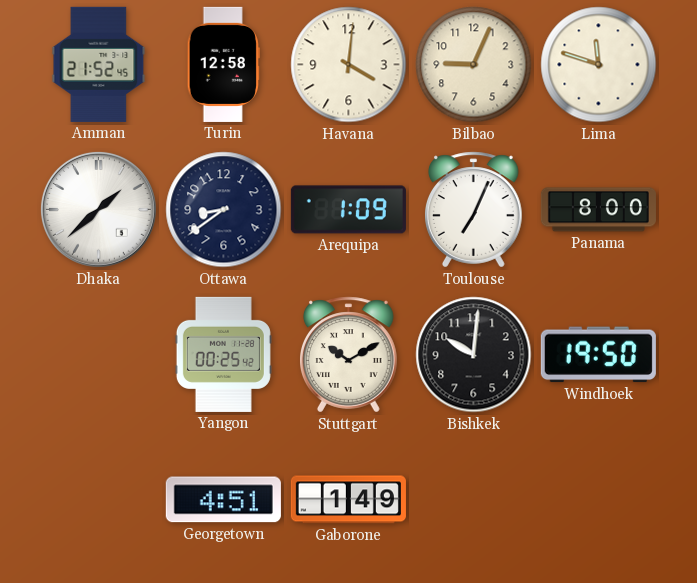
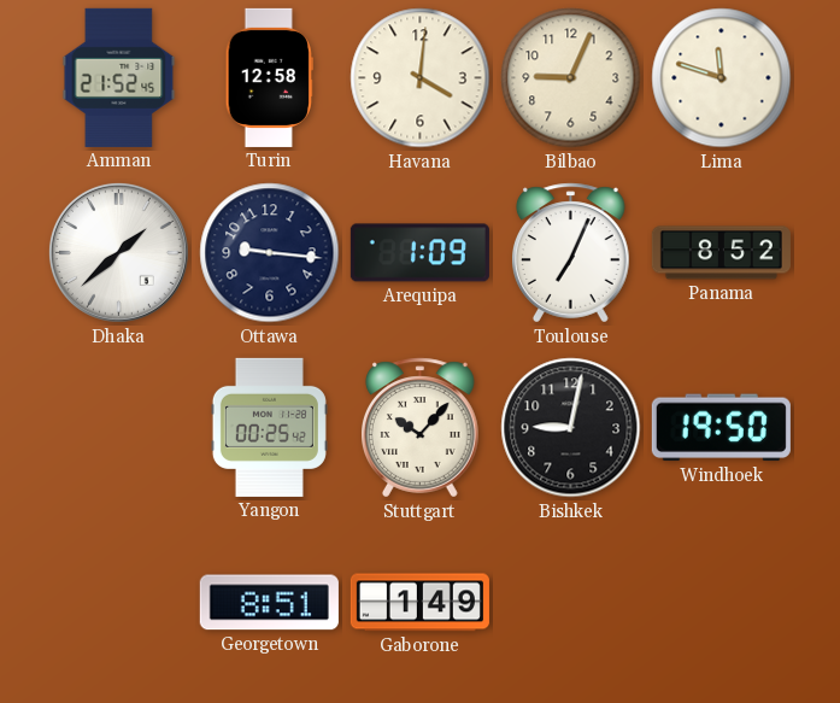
Ottawa: 8:39 -> 9:16
Panama: 8:00 -> 8:52
Stuttgart: 10:10 -> 10:07
Bishkek: 10:01 -> 9:02
Georgetown: 4:51 -> 8:51
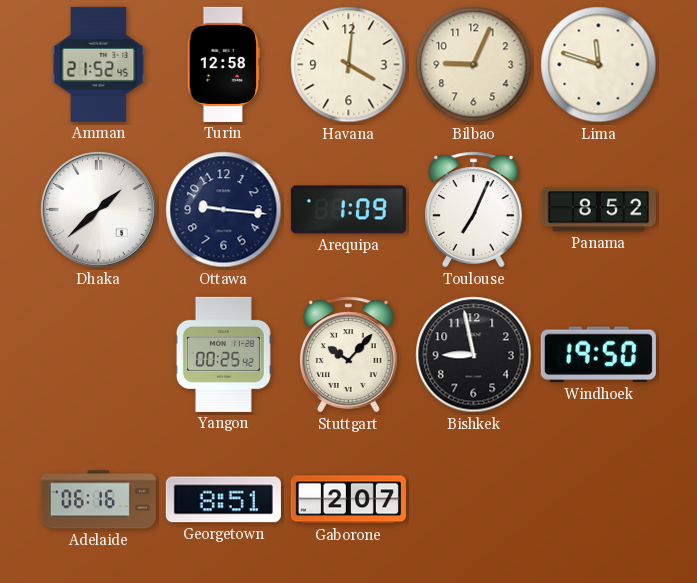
Bishkek: 9:02 -> 8:58
Adelaide: none -> 06:16
Gaborone: 1:49 -> 2:07
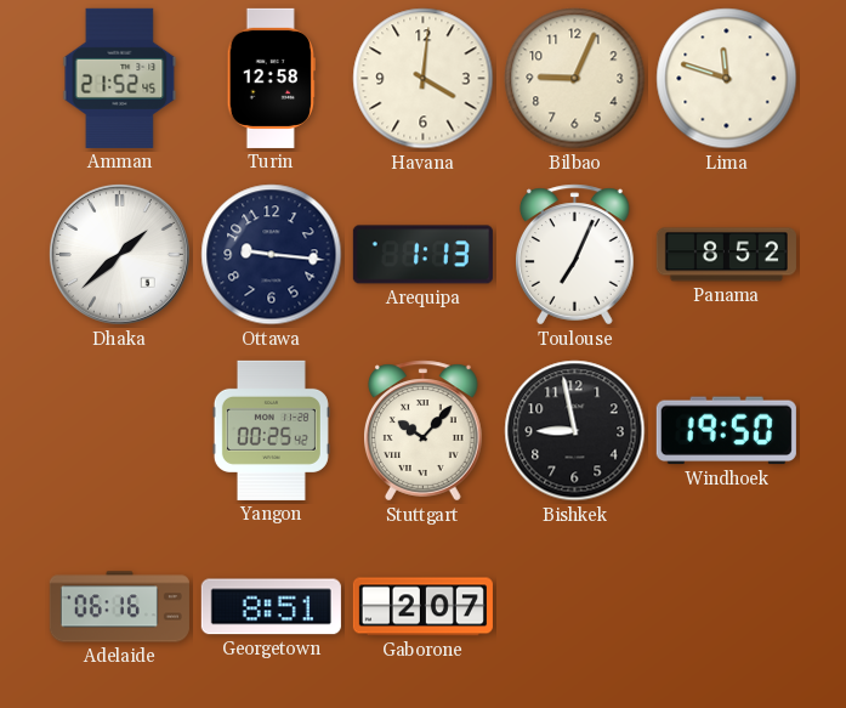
Arequipa: 1:09 -> 1:13
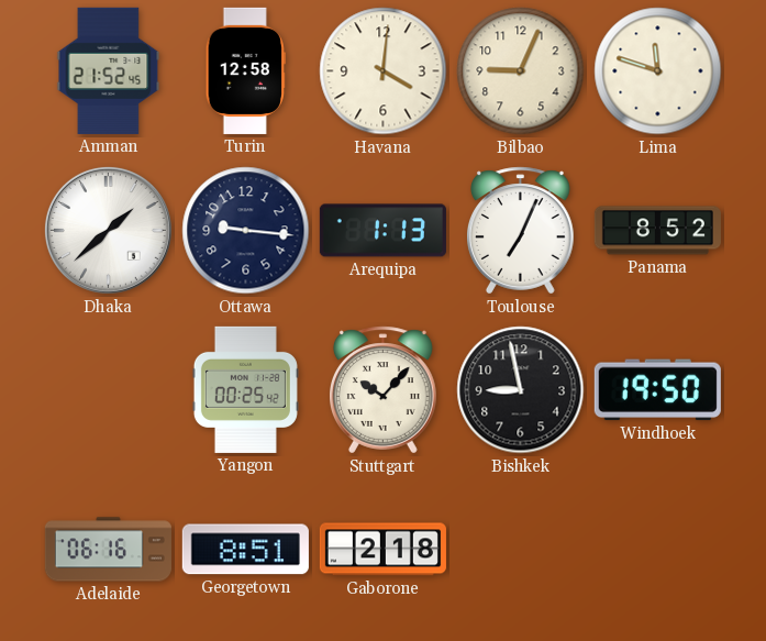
Gaborone: 2:07 -> 2:18
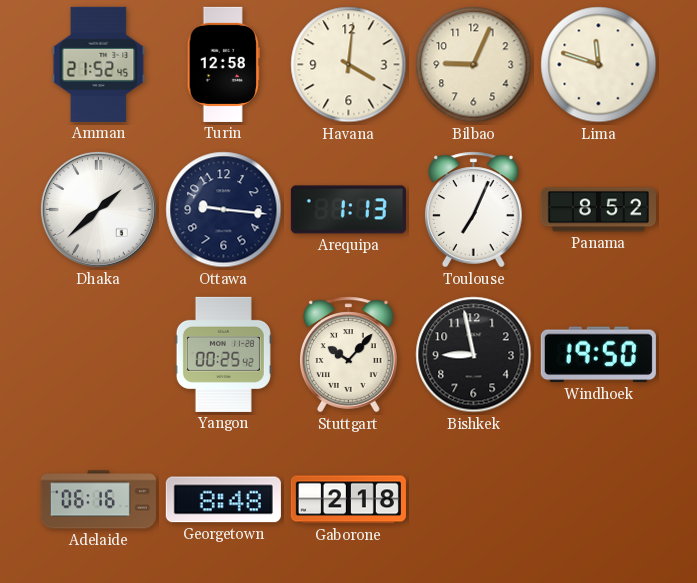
Georgetown: 8:51 -> 8:48
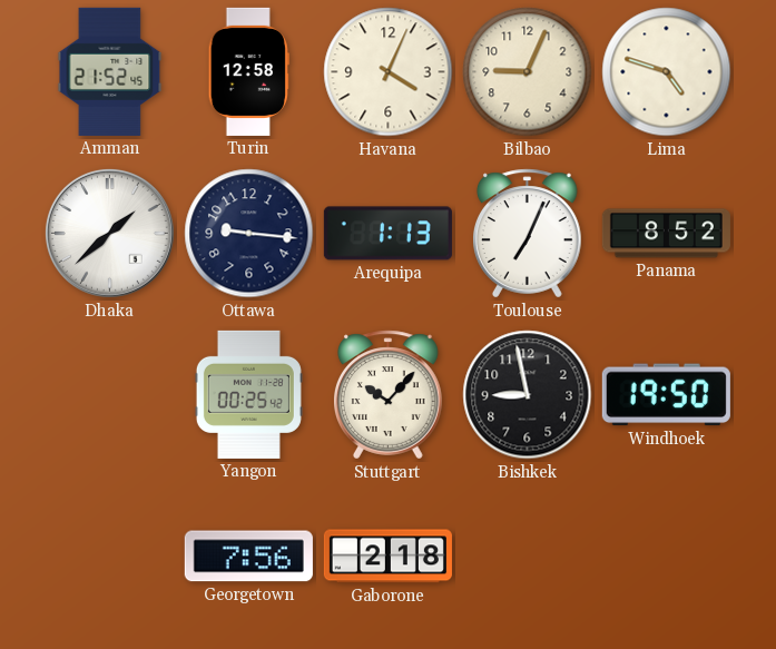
Havana: 4:01 -> 4:04
Lima: 11:48 -> 4:48
Adelaide: 06:16 -> none
Georgetown: 8:48 -> 7:56
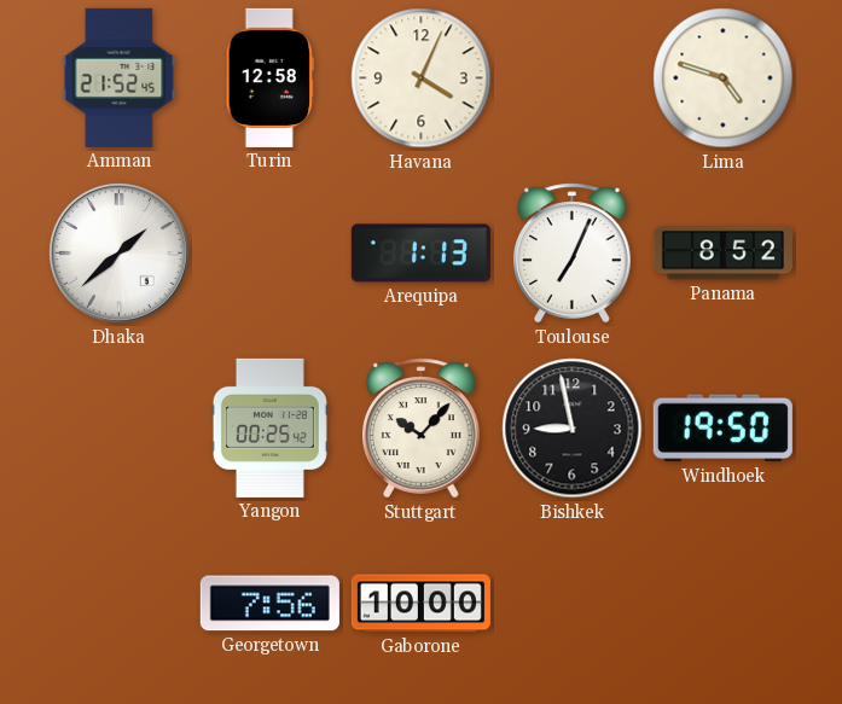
Bilbao: 9:04 -> none
Ottawa: 9:16 -> none
Gaborone: 2:18 -> 10:00
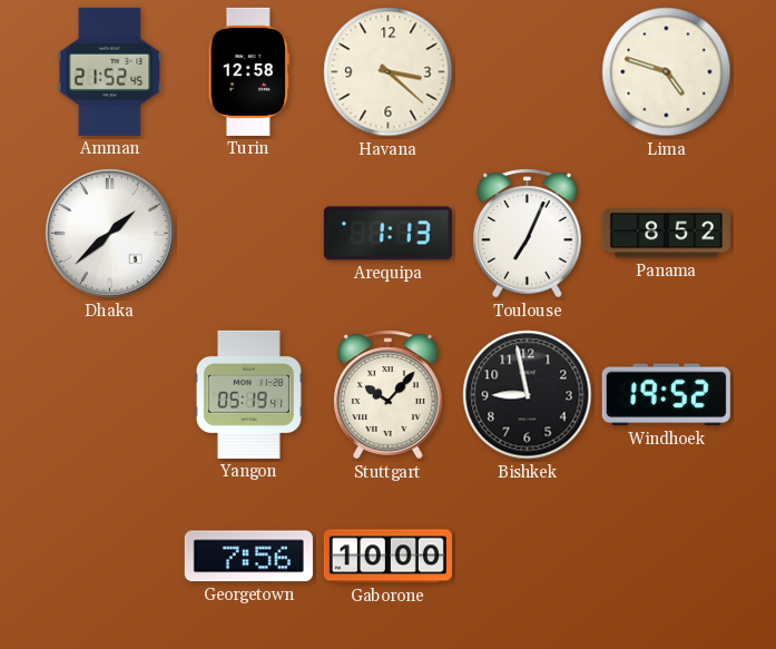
Havana: 4:04 -> 3:22
Yangon: 00:25 -> 05:19
Windhoek: 19:50 -> 19:52
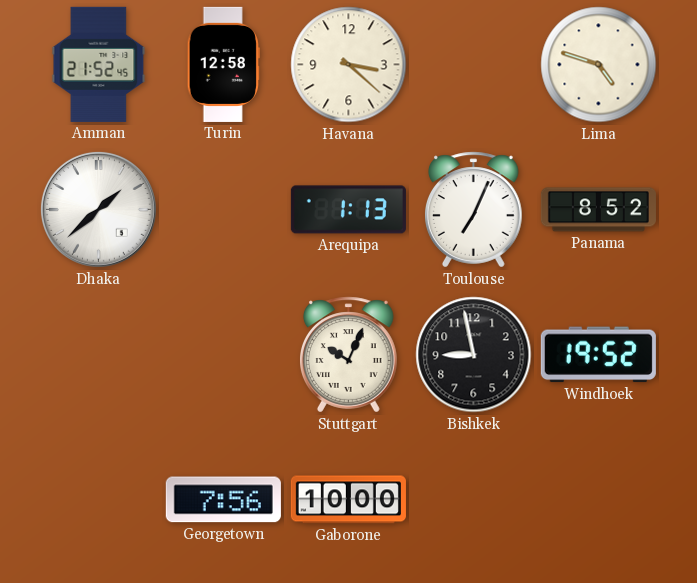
Yangon: 05:19 -> none
Stuttgart: 10:07 -> 10:04
